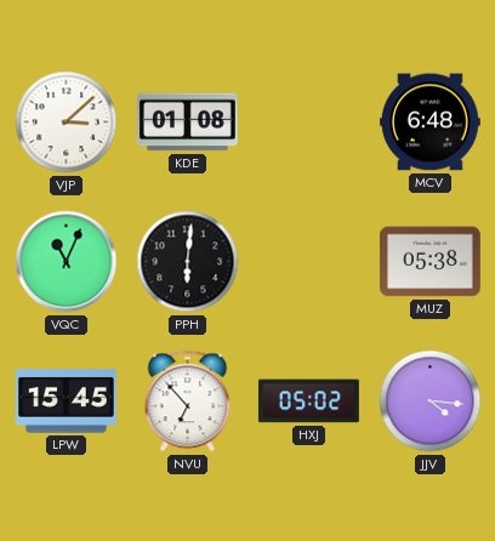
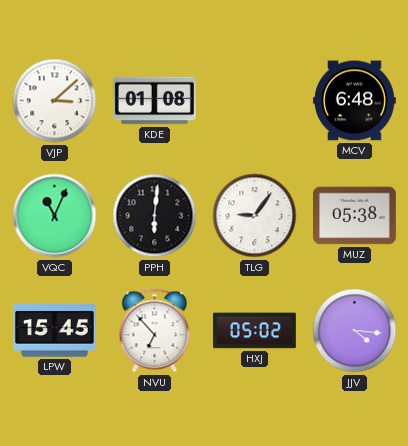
TLG: none -> 9:06
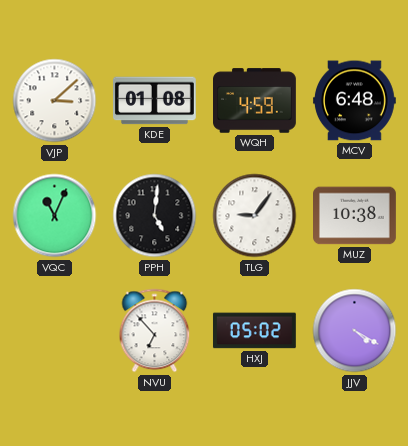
WQH: none -> 4:59
PPH: 6:01 -> 5:01
MUZ: 05:38 -> 10:38
LPW: 15:45 -> none
JJV: 4:16 -> 4:20
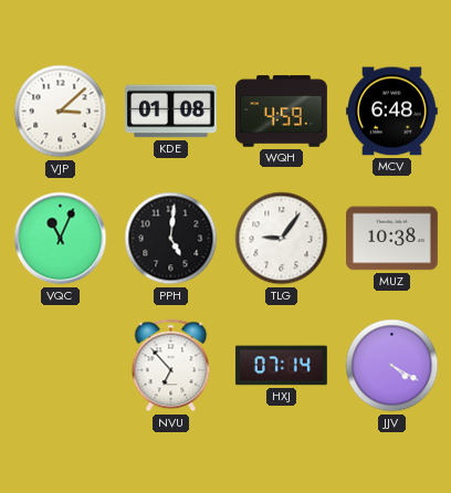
HXJ: 05:02 -> 07:14
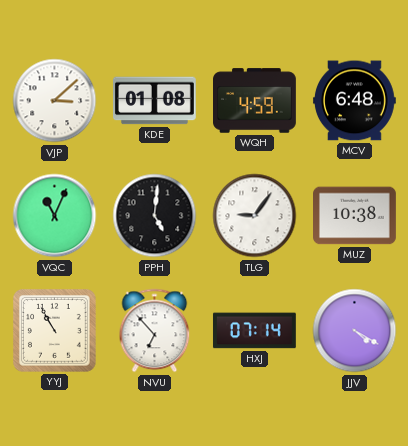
YYJ: none -> 10:55
